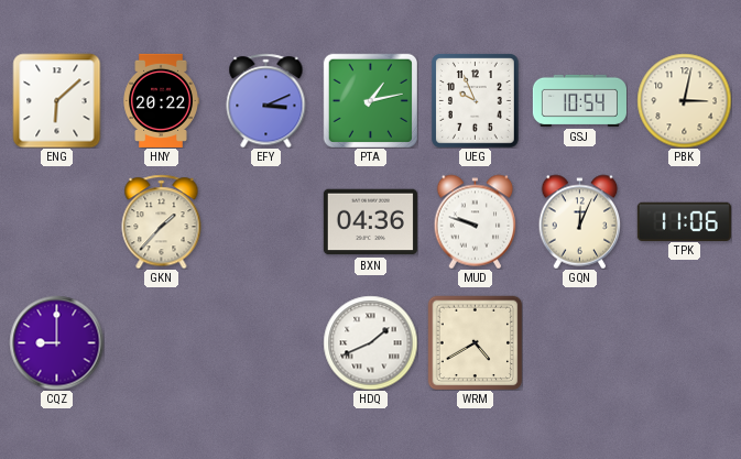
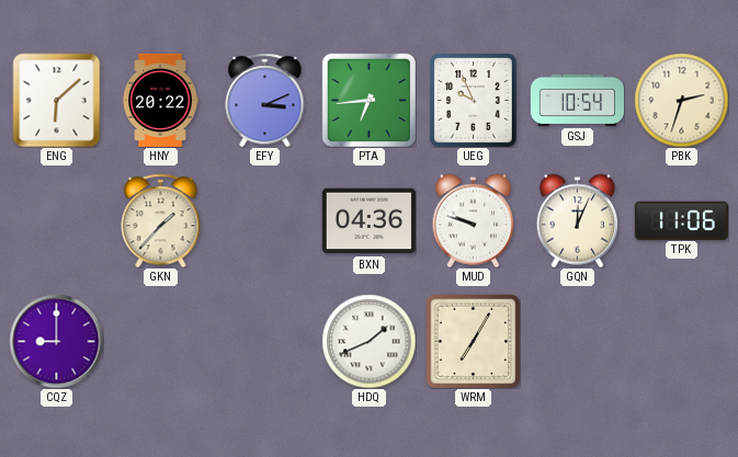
PTA: 1:13 -> 6:44
PBK: 3:02 -> 2:33
WRM: 4:40 -> 7:05
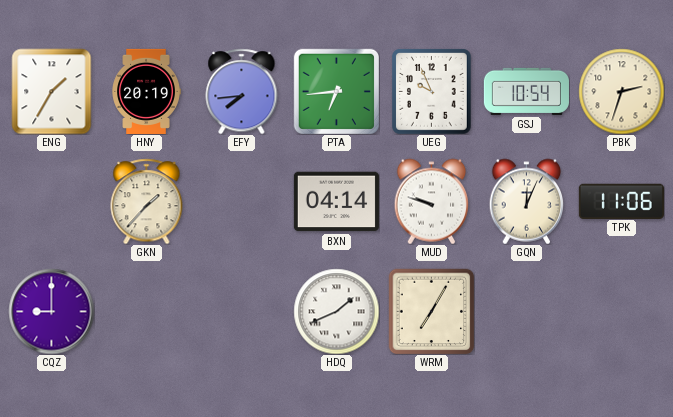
ENG: 6:08 -> 1:35
HNY: 20:22 -> 20:19
EFY: 3:11 -> 7:44
BXN: 04:36 -> 04:14
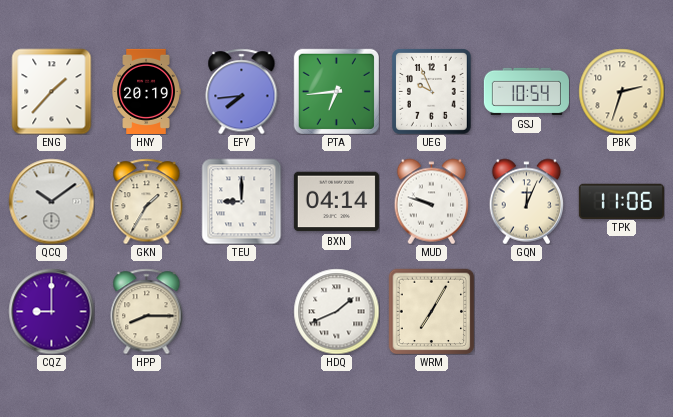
ENG: 1:35 -> 1:37
QCQ: none -> 10:09
GKN: 1:37 -> 1:35
TEU: none -> 9:00
HPP: none -> 8:15
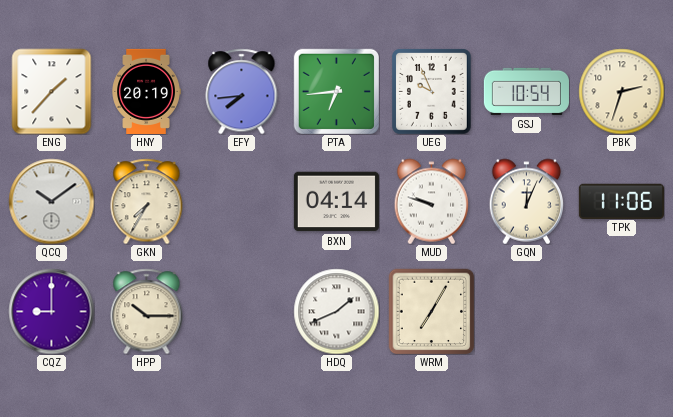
GKN: 1:35 -> 7:35
TEU: 9:00 -> none
HPP: 8:15 -> 10:15
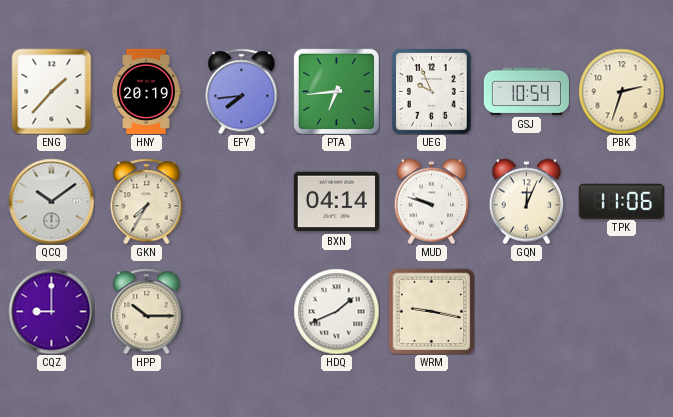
WRM: 7:05 -> 9:17
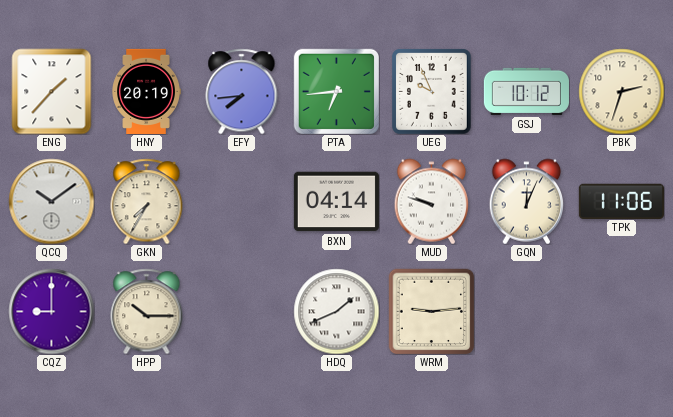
GSJ: 10:54 -> 10:12
WRM: 9:17 -> 9:14
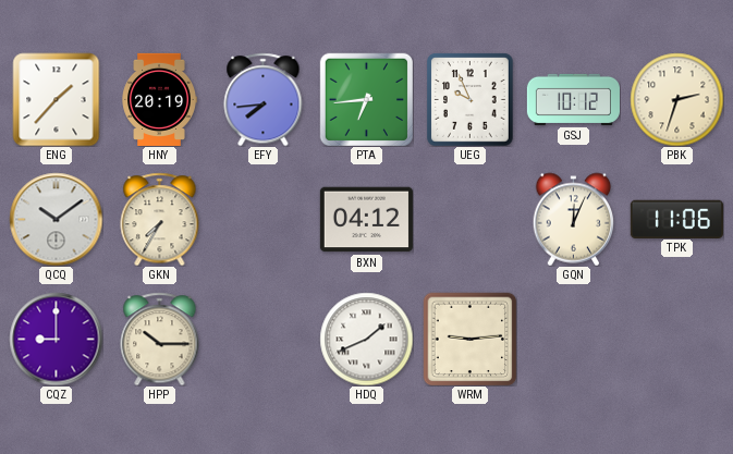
BXN: 04:14 -> 04:12
MUD: 9:48 -> none
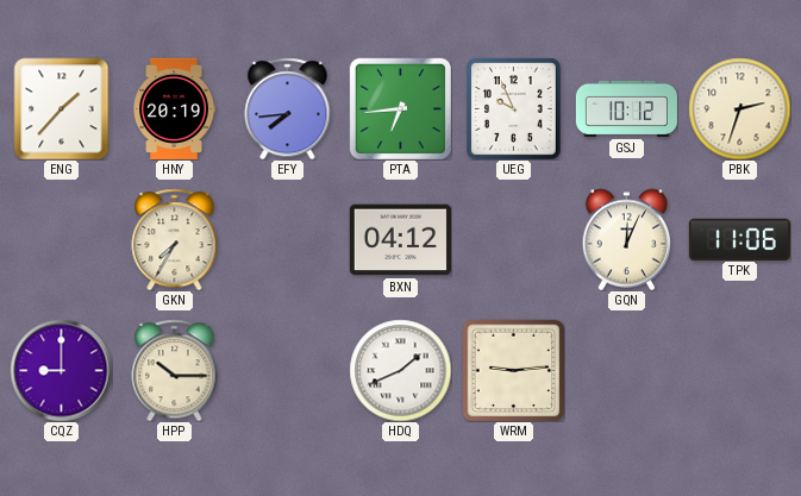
QCQ: 10:09 -> none
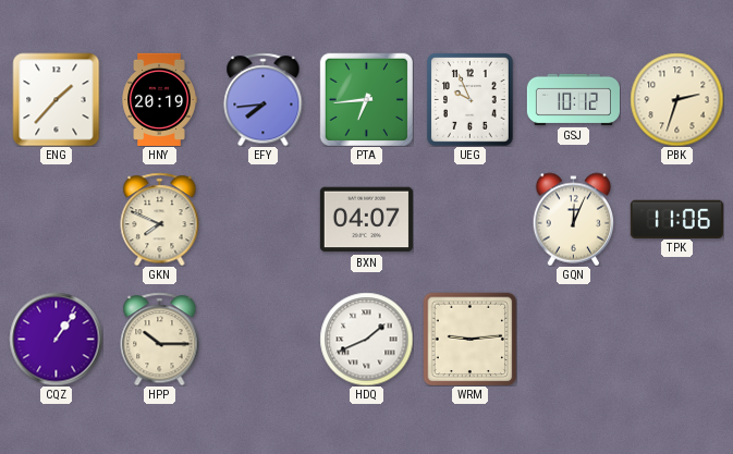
GKN: 7:35 -> 7:49
BXN: 04:12 -> 04:07
CQZ: 9:00 -> 1:06
